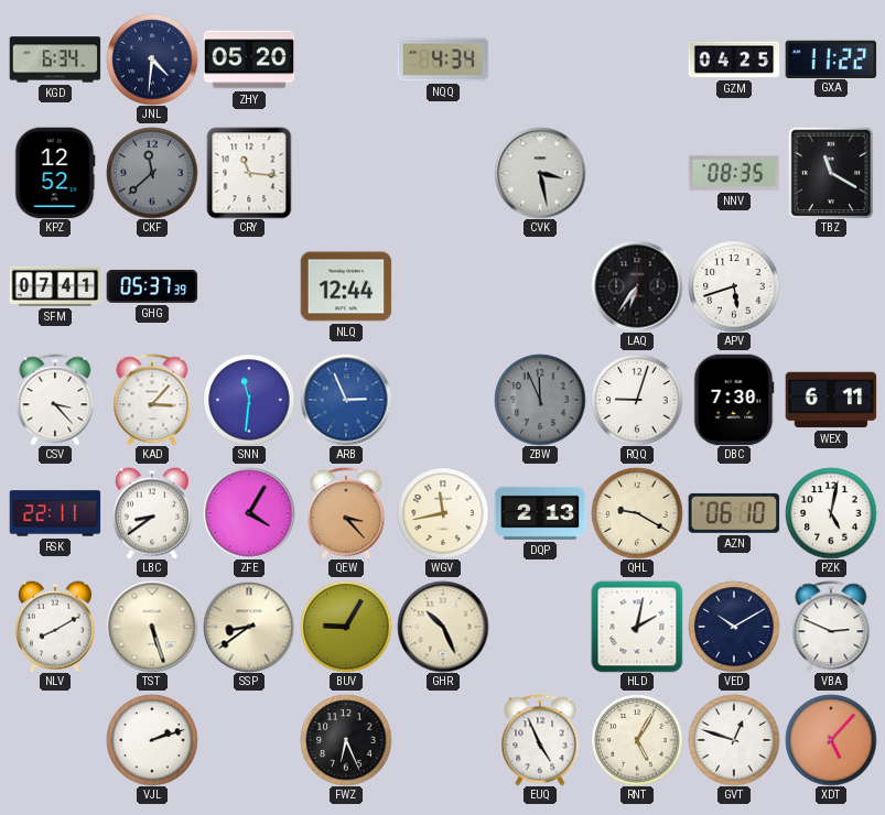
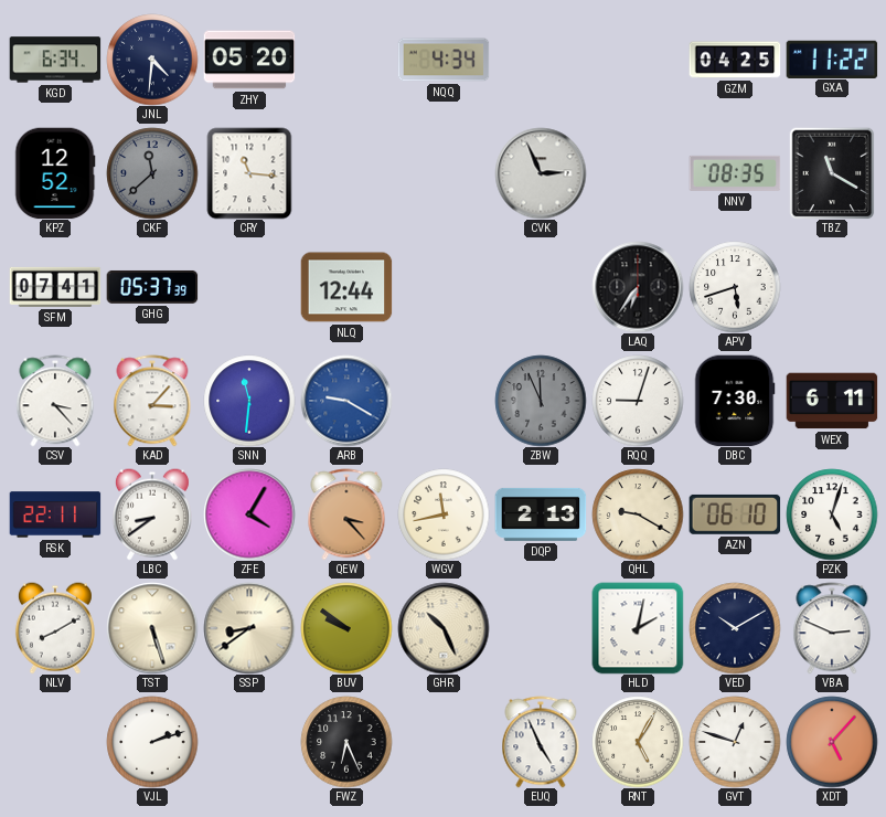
CVK: 3:28 -> 2:56
ARB: 2:56 -> 9:20
PZK: 5:02 -> 5:03
BUV: 9:05 -> 9:51
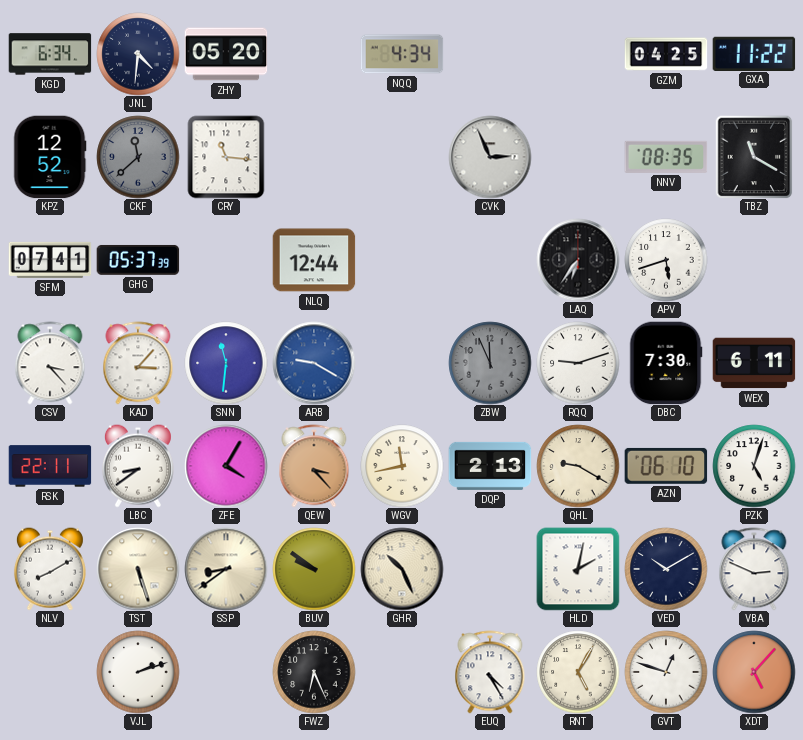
RQQ: 9:03 -> 9:12
EUQ: 4:56 -> 4:25
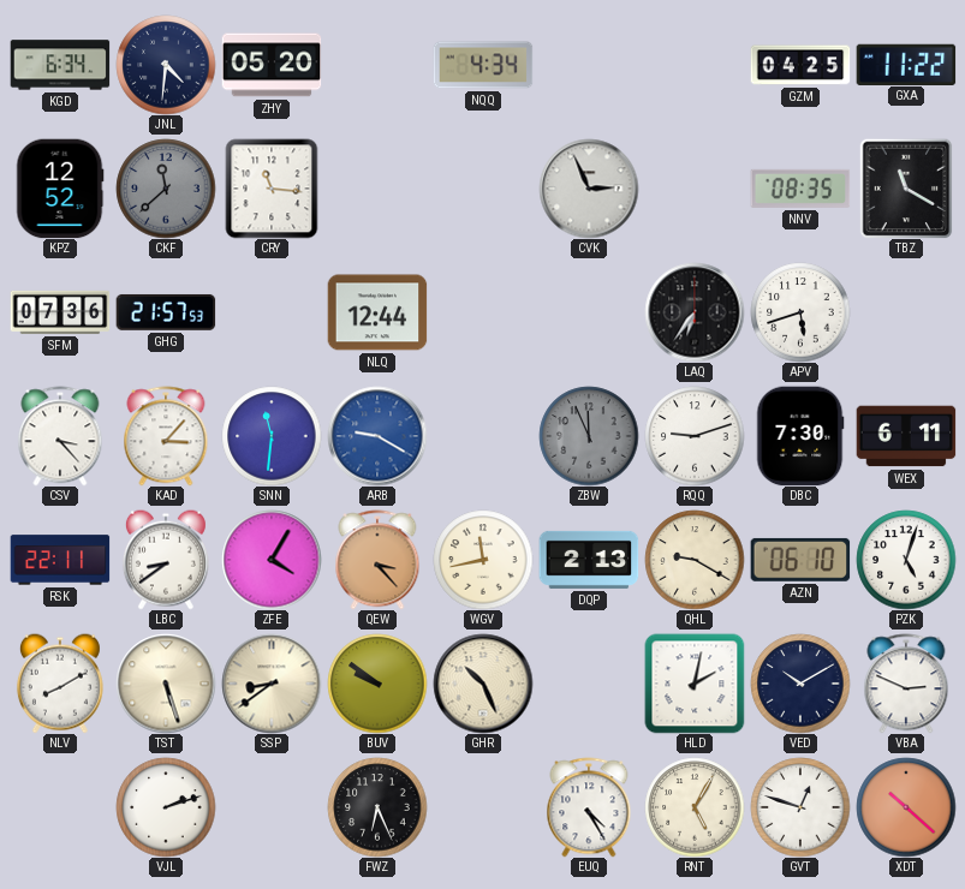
SFM: 07:41 -> 07:36
GHG: 05:37 -> 21:57
XDT: 5:07 -> 10:22
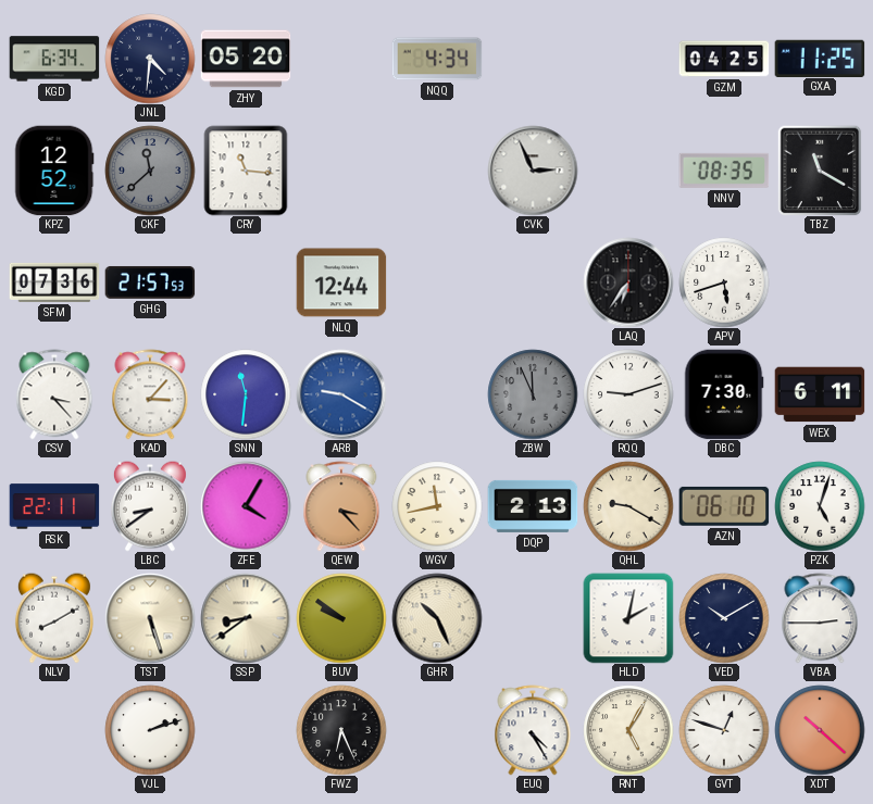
GXA: 11:22 -> 11:25
VBA: 2:49 -> 2:45
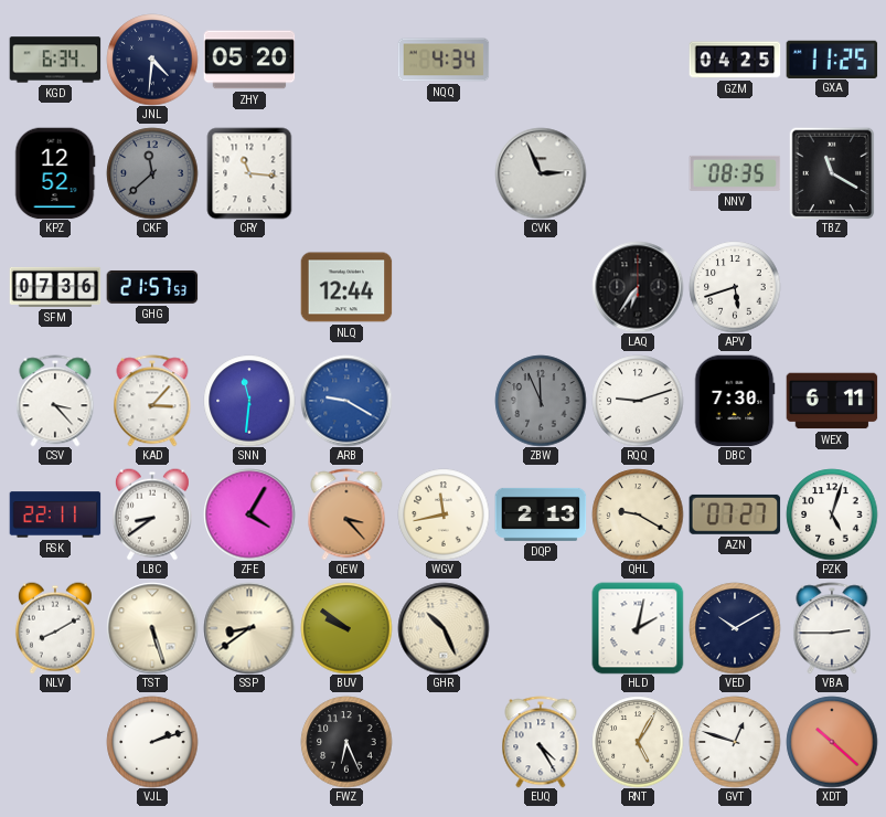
AZN: 06:10 -> 07:27
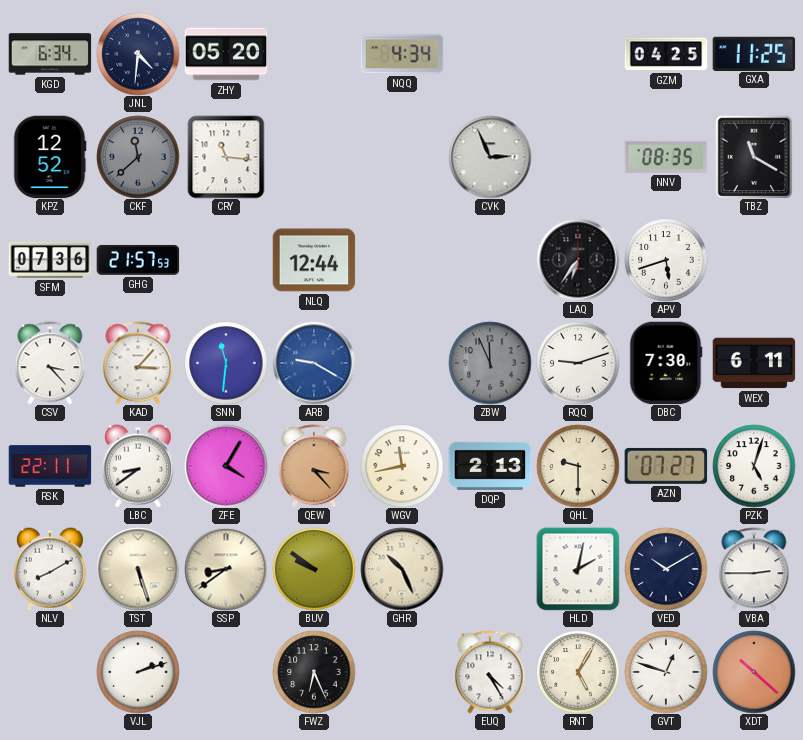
QHL: 9:20 -> 9:30
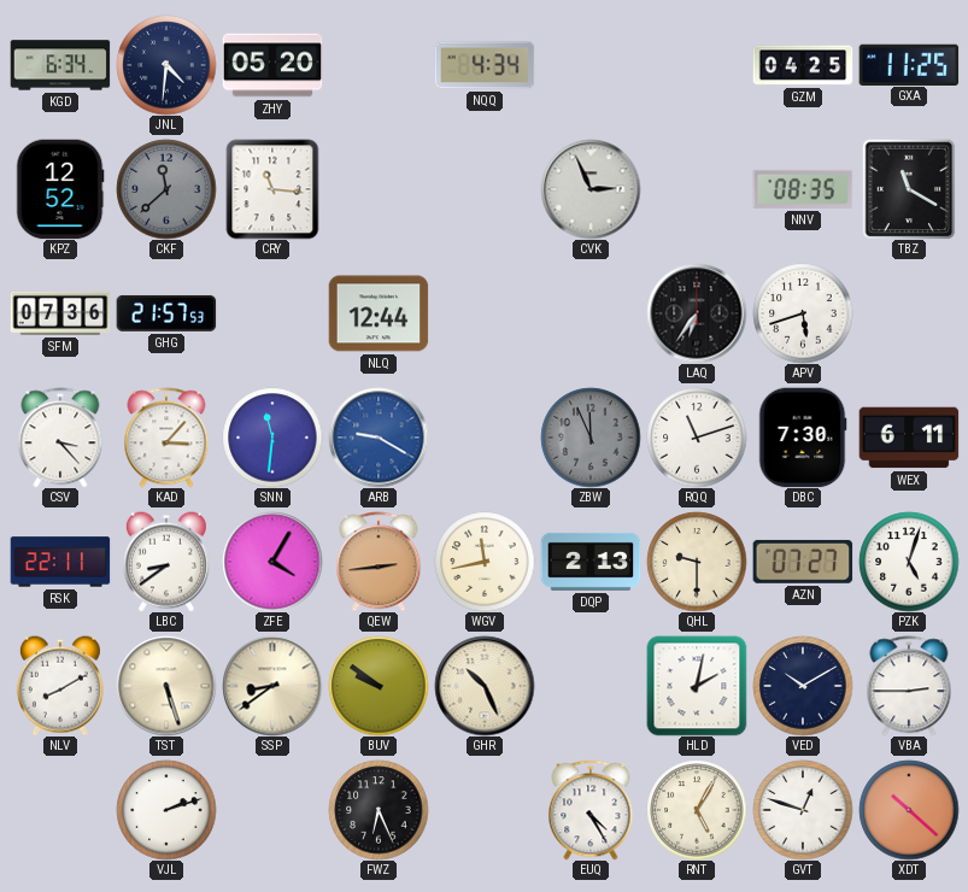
RQQ: 9:12 -> 11:12
QEW: 3:23 -> 2:44
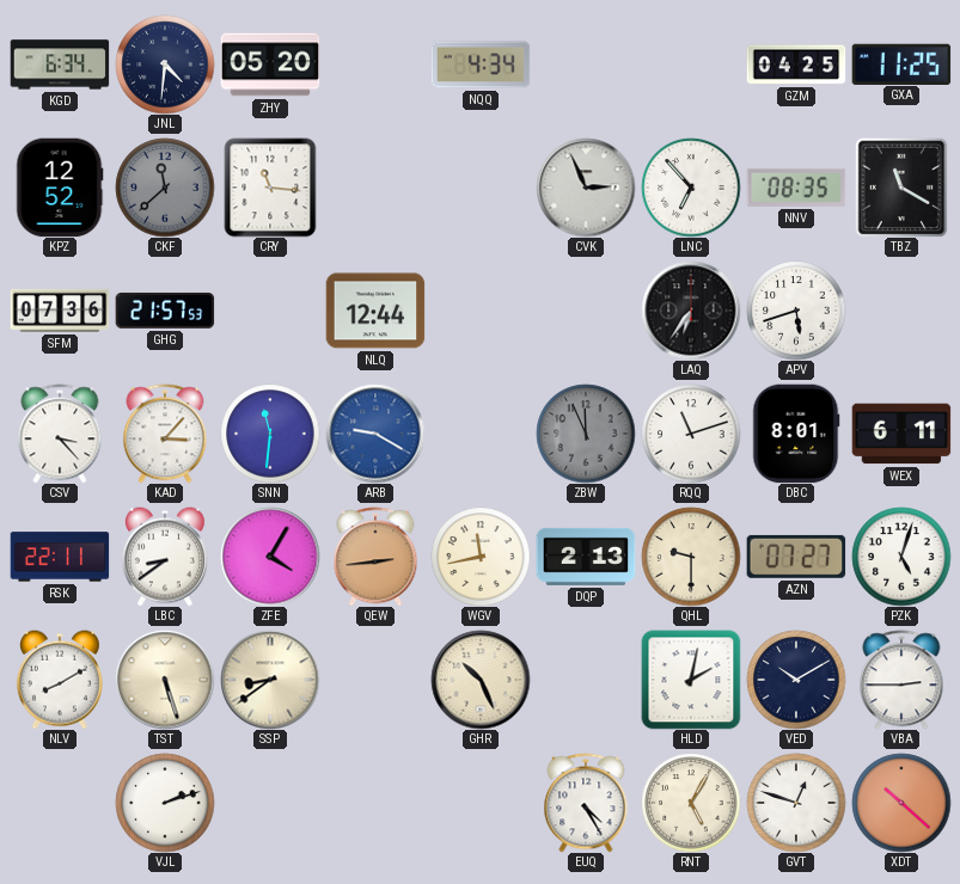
LNC: none -> 6:53
DBC: 7:30 -> 8:01
BUV: 9:51 -> none
FWZ: 6:26 -> none
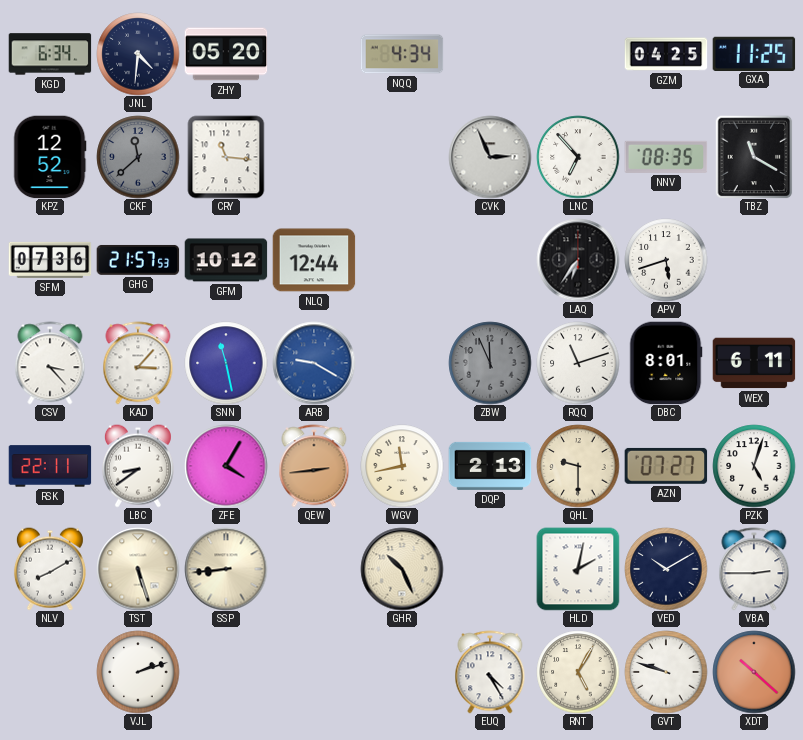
GFM: none -> 10:12
SNN: 11:31 -> 11:28
SSP: 8:39 -> 8:44
GVT: 12:48 -> 9:48
